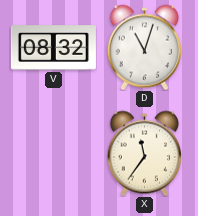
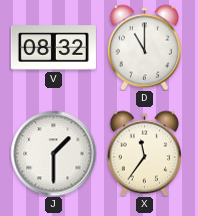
D: 11:03 -> 11:00
J: none -> 1:30
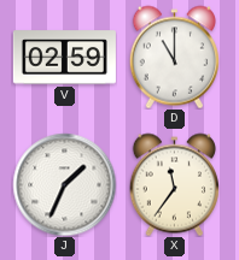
V: 08:32 -> 02:59
J: 1:30 -> 1:34
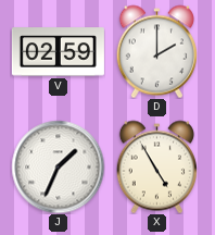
D: 11:00 -> 2:00
X: 11:36 -> 4:55
